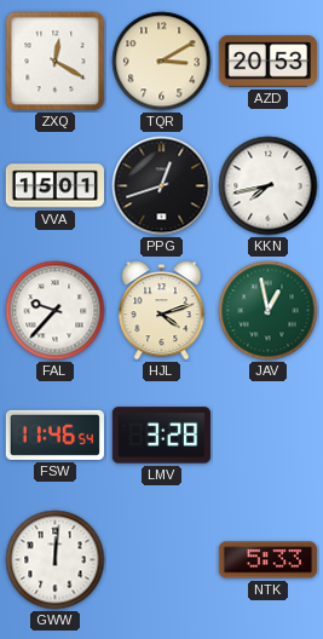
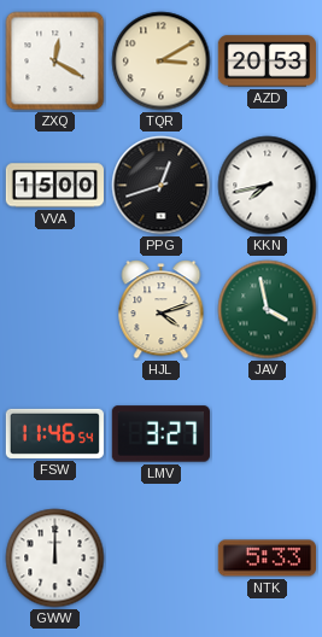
VVA: 15:01 -> 15:00
FAL: 9:37 -> none
JAV: 12:58 -> 3:58
LMV: 3:28 -> 3:27
GWW: 12:01 -> 12:00
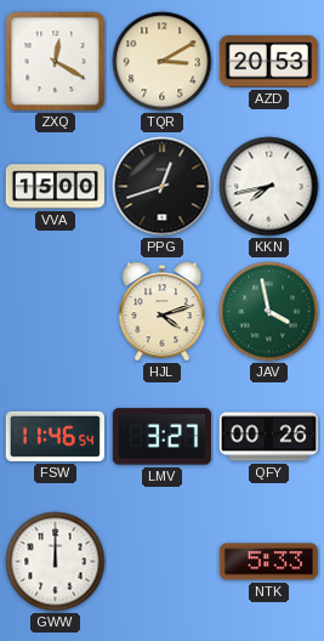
QFY: none -> 00:26
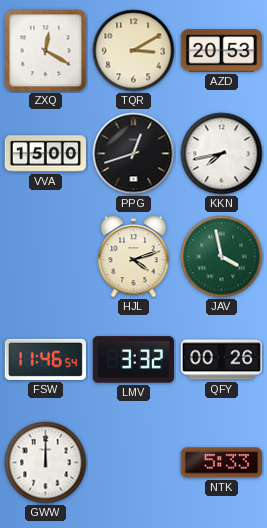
LMV: 3:27 -> 3:32
